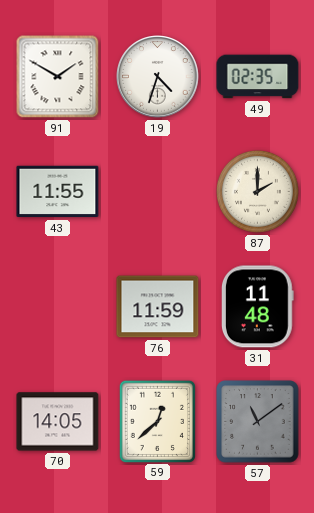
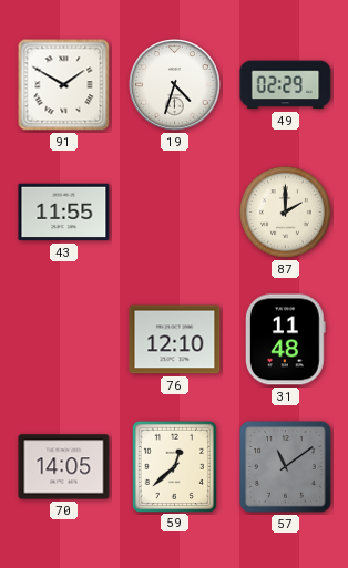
49: 02:35 -> 02:29
76: 11:59 -> 12:10
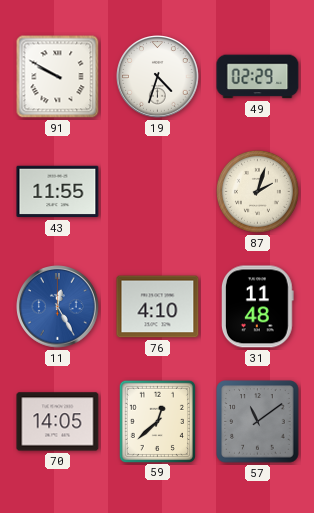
91: 1:50 -> 9:50
87: 2:00 -> 2:03
11: none -> 12:25
76: 12:10 -> 4:10
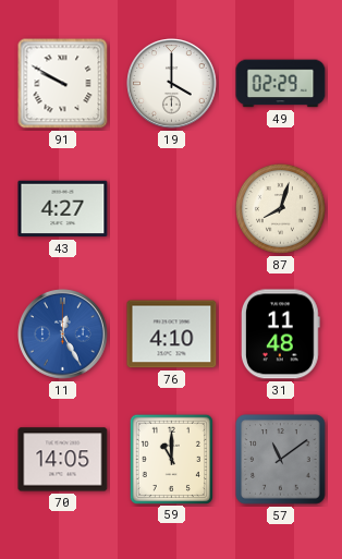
19: 4:33 -> 4:00
43: 11:55 -> 4:27
87: 2:03 -> 8:03
59: 12:38 -> 11:00
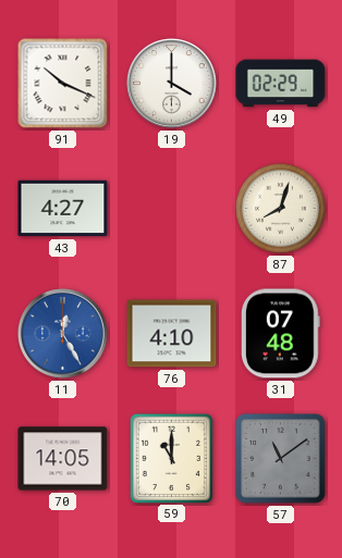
91: 9:50 -> 10:19
31: 11:48 -> 07:48
